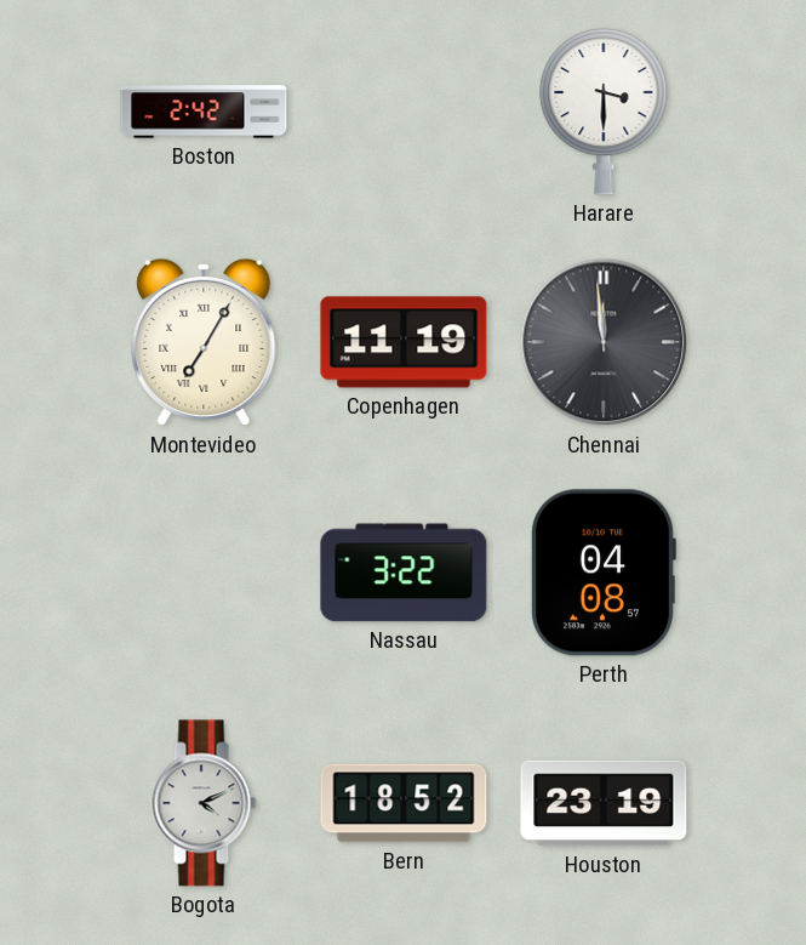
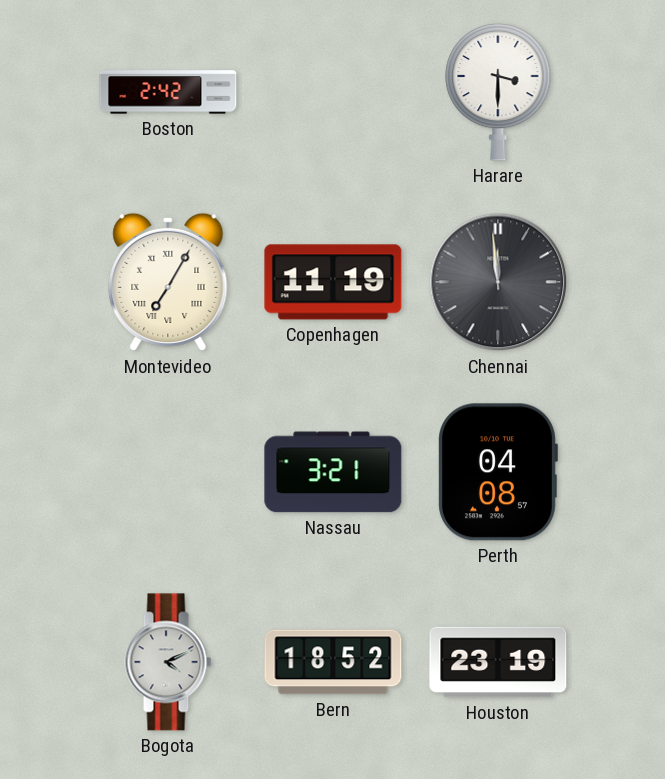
Nassau: 3:22 -> 3:21
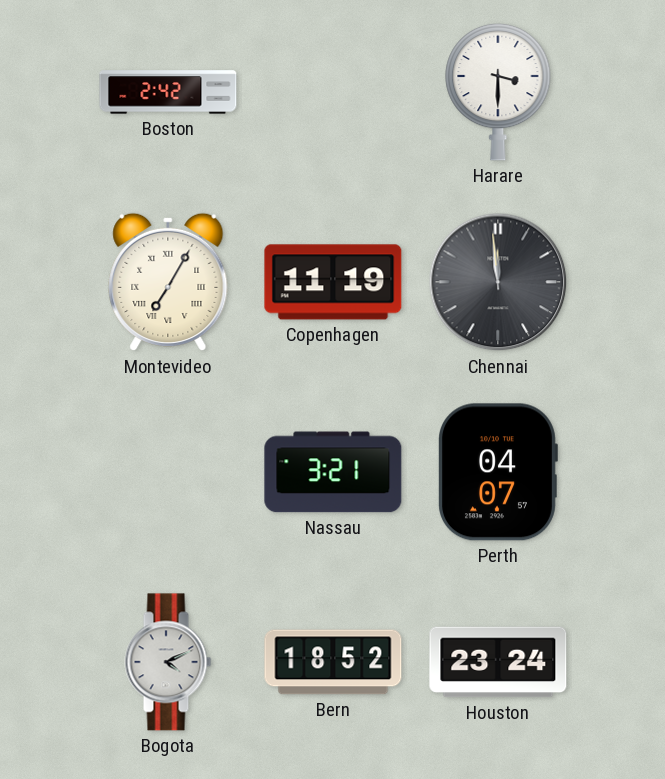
Perth: 04:08 -> 04:07
Houston: 23:19 -> 23:24
